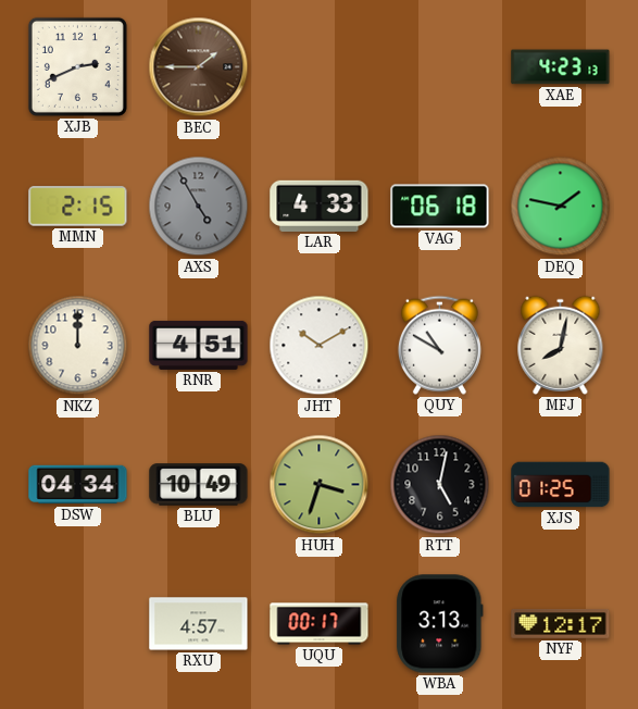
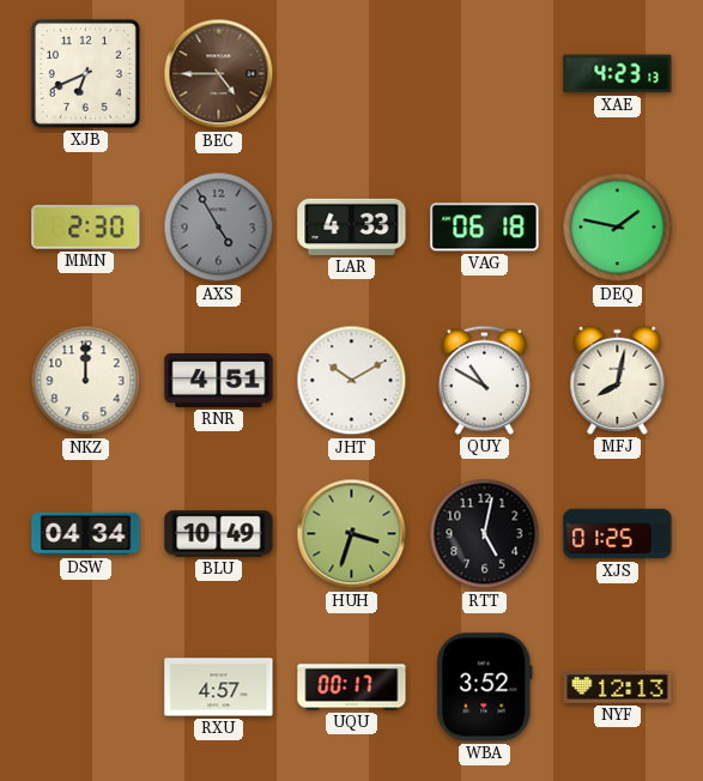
XJB: 2:41 -> 6:41
BEC: 1:45 -> 4:45
MMN: 2:15 -> 2:30
WBA: 3:13 -> 3:52
NYF: 12:17 -> 12:13
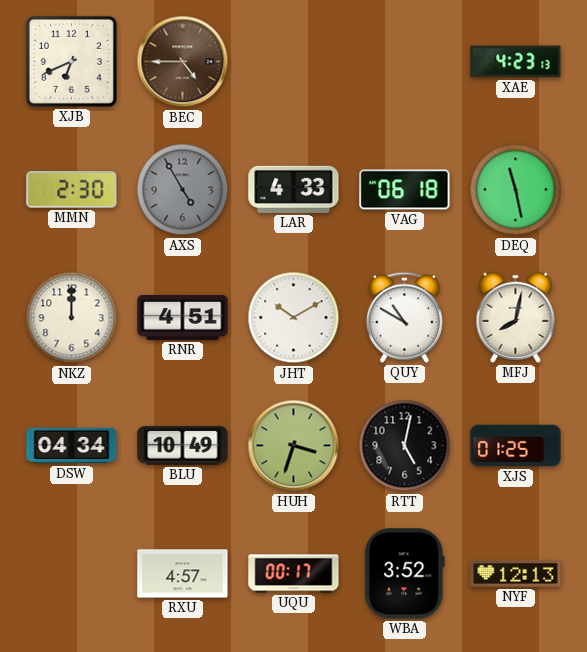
DEQ: 1:47 -> 11:28
